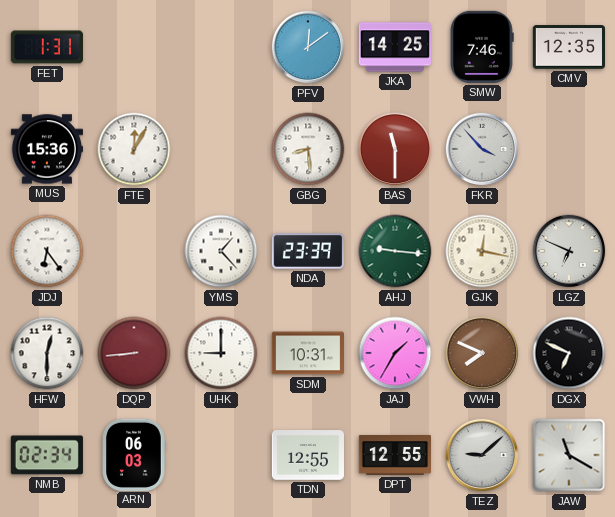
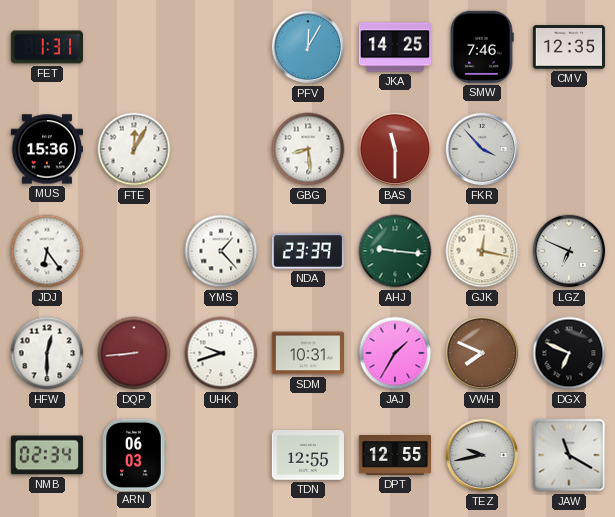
PFV: 12:09 -> 12:05
UHK: 9:00 -> 9:42
TEZ: 9:08 -> 9:43
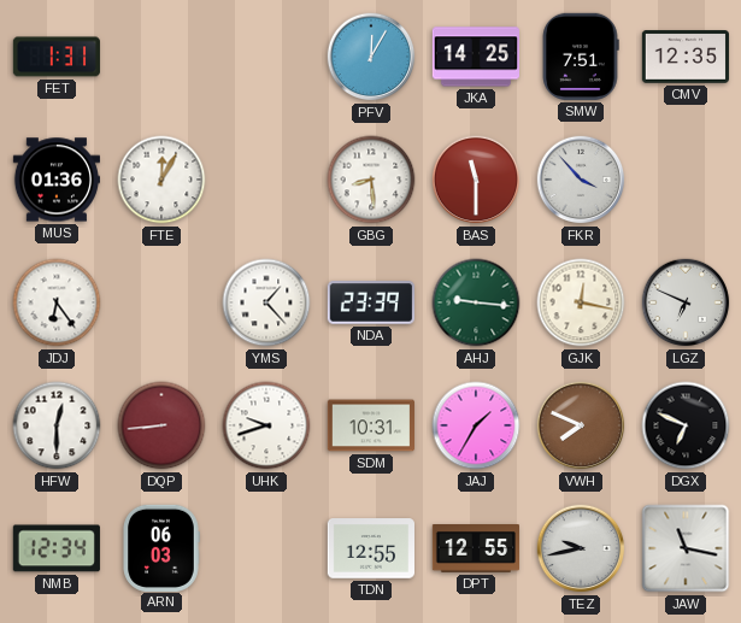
SMW: 7:46 -> 7:51
MUS: 15:36 -> 01:36
NMB: 02:34 -> 12:34
JAW: 11:20 -> 11:17
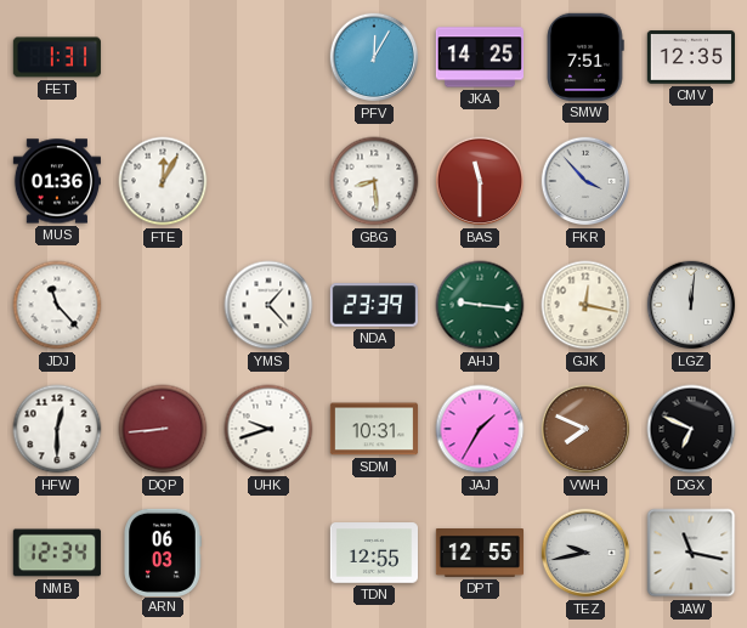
JDJ: 6:24 -> 11:23
LGZ: 6:49 -> 12:01
